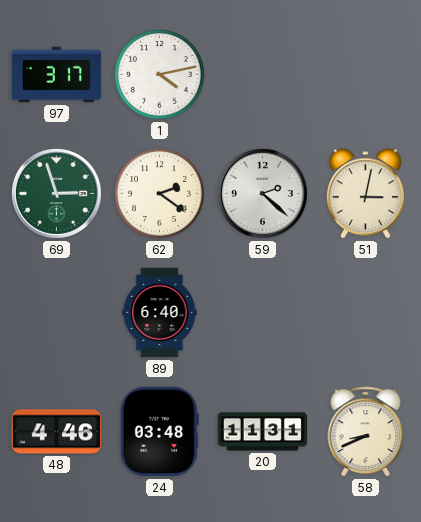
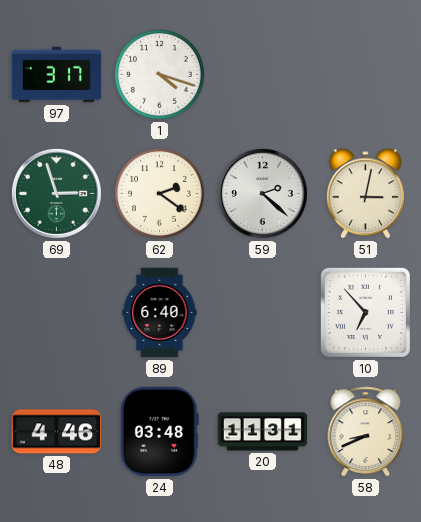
1: 4:13 -> 4:18
10: none -> 6:53
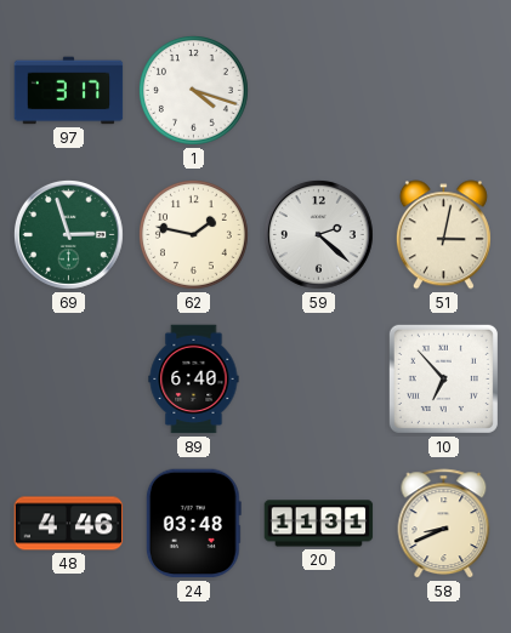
62: 2:21 -> 1:47
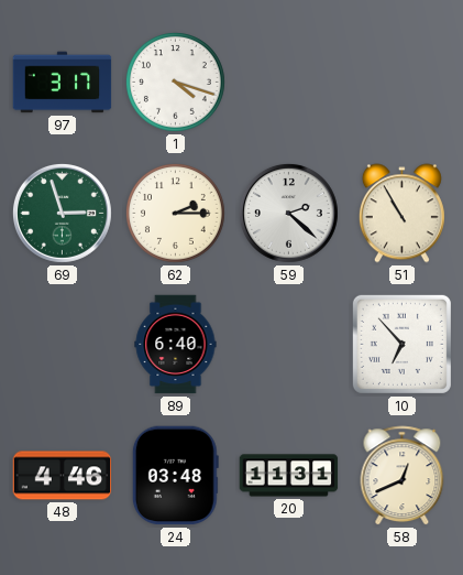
62: 1:47 -> 2:15
51: 3:02 -> 10:55
58: 8:41 -> 12:41
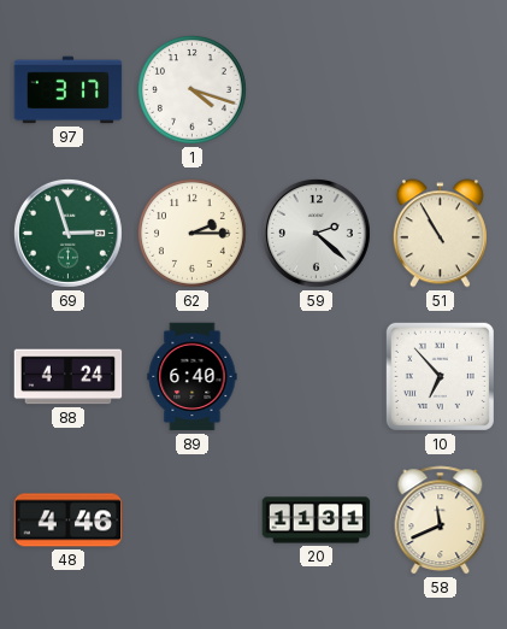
88: none -> 4:24
24: 03:48 -> none
58: 12:41 -> 11:41
